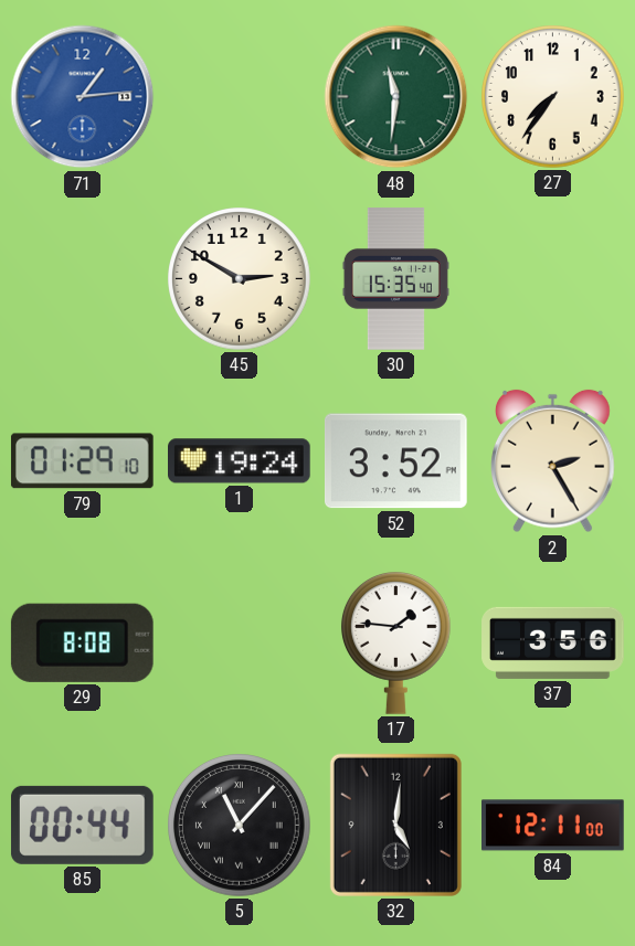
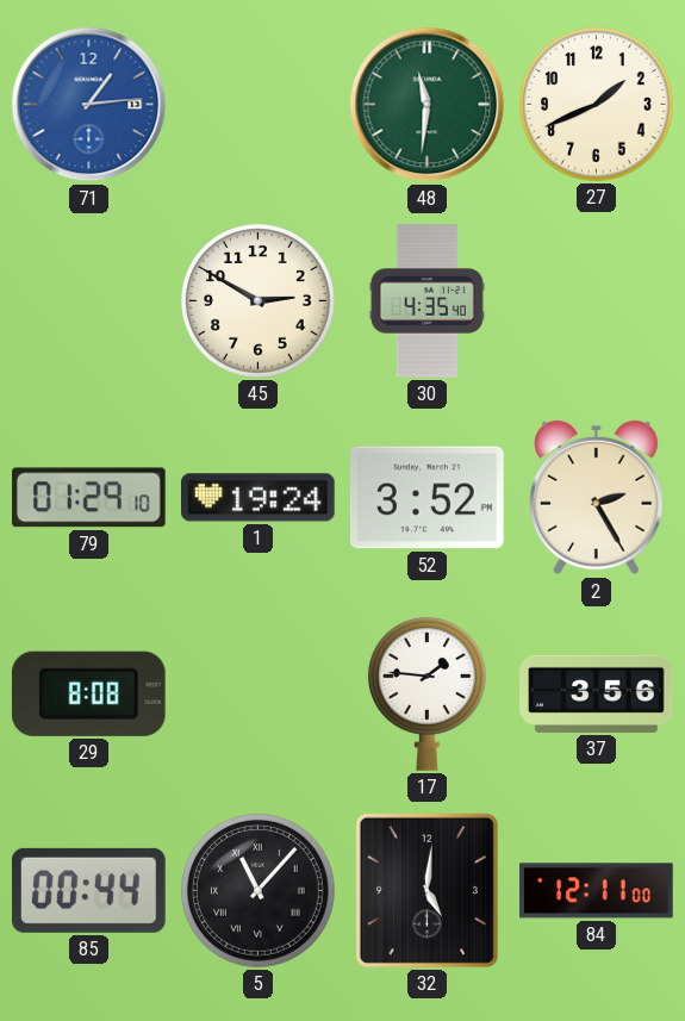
27: 7:36 -> 1:41
30: 15:35 -> 4:35
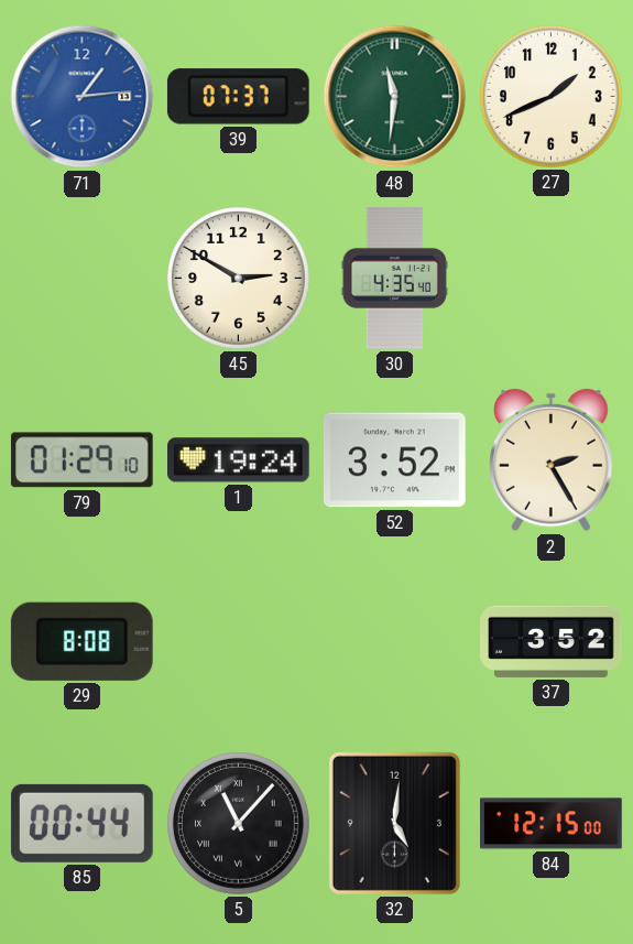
39: none -> 07:37
17: 1:46 -> none
37: 3:56 -> 3:52
84: 12:11 -> 12:15
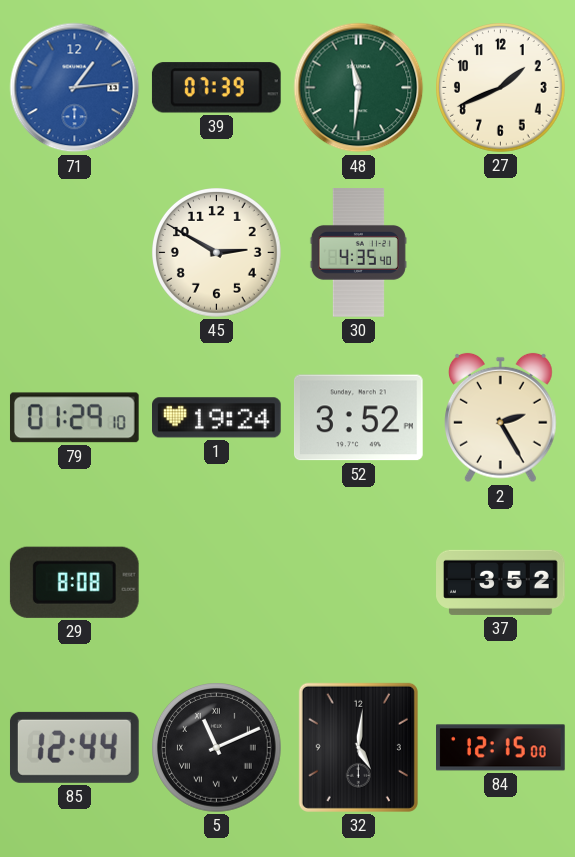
39: 07:37 -> 07:39
85: 00:44 -> 12:44
5: 11:07 -> 11:11
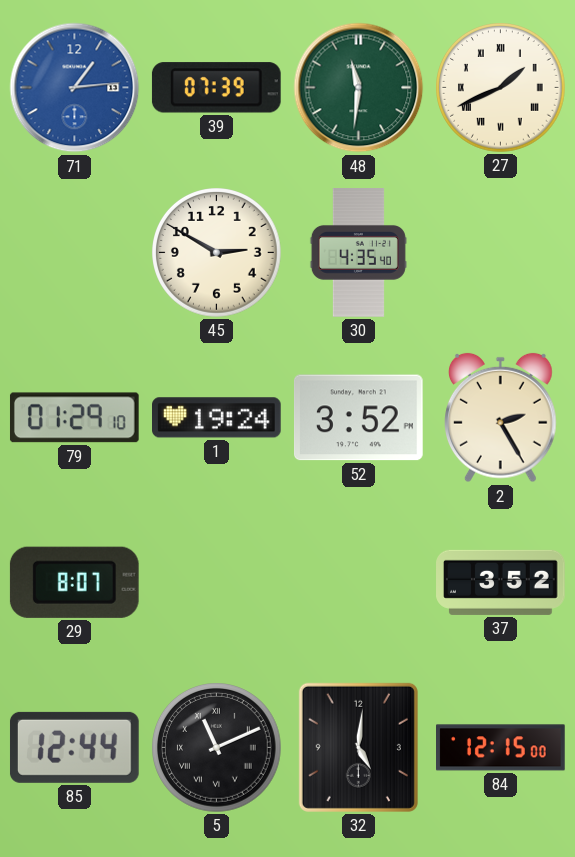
27 numerals: Arabic -> Roman
29: 8:08 -> 8:07
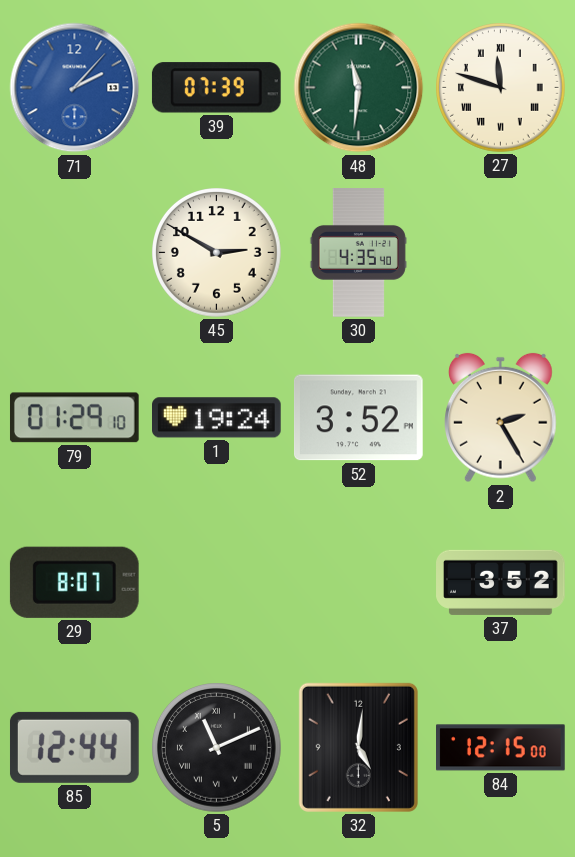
71: 1:14 -> 2:07
27: 1:41 -> 11:48
